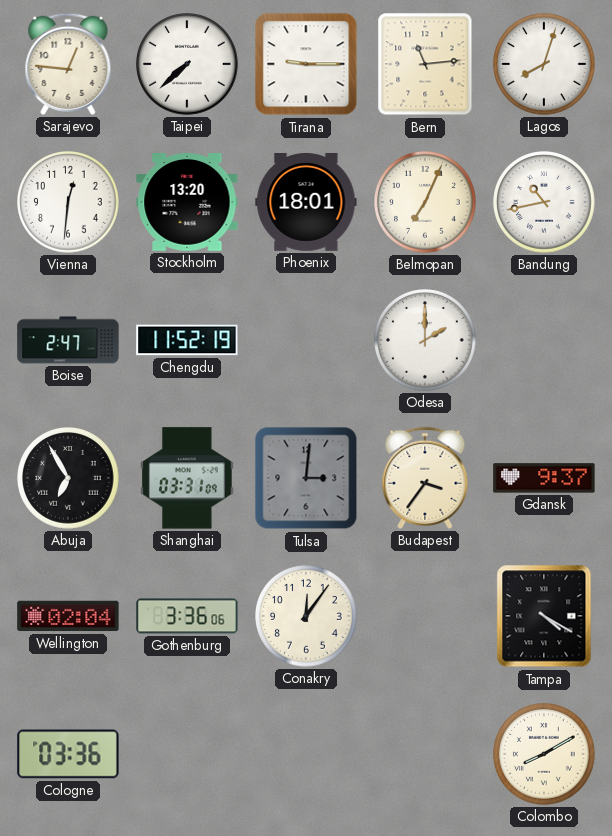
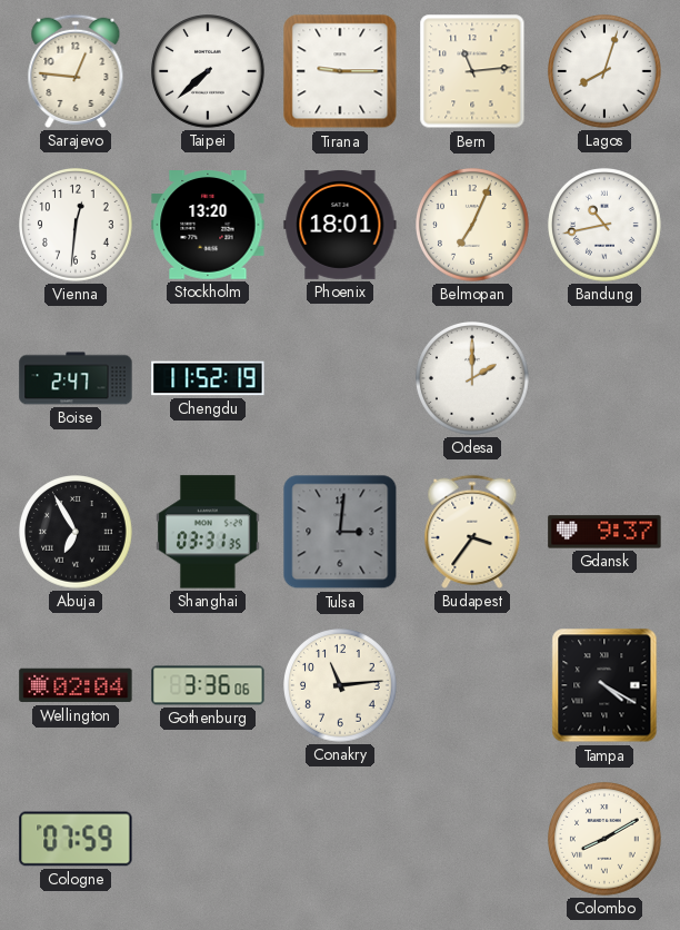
Shanghai: 03:31:09 -> 03:31:35
Conakry: 12:06 -> 11:14
Cologne: 03:36 -> 07:59
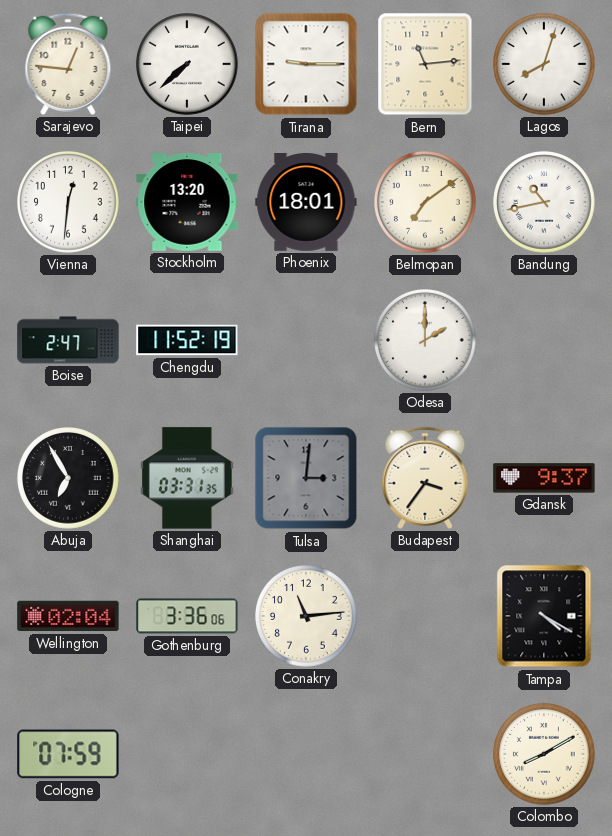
Belmopan: 7:04 -> 7:09
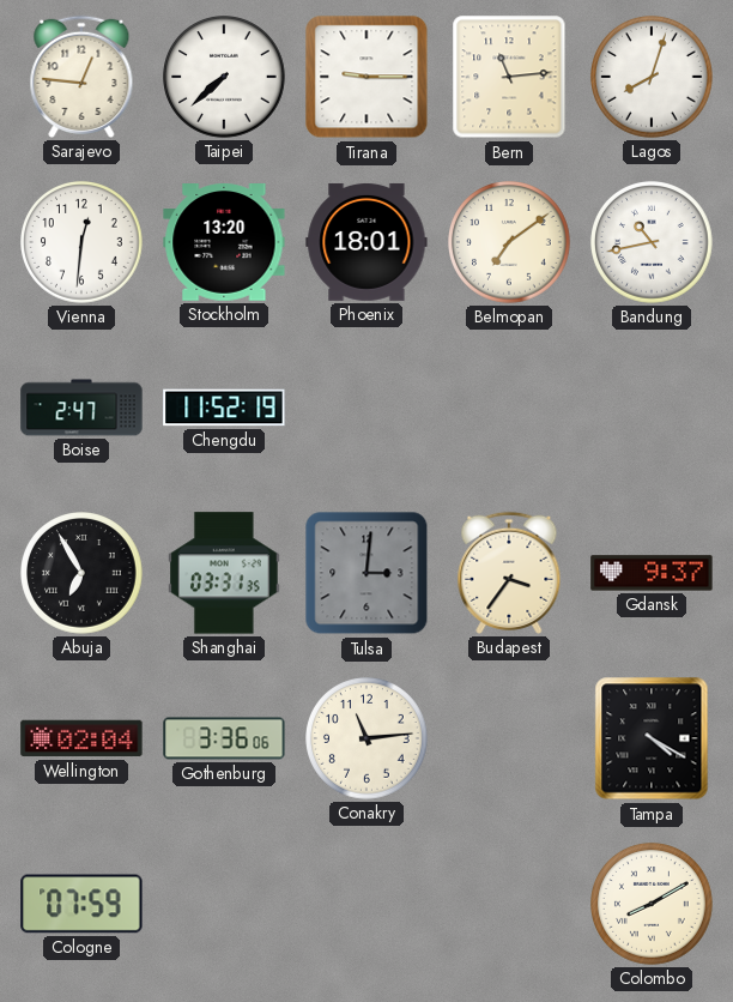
Odesa: 2:00 -> none
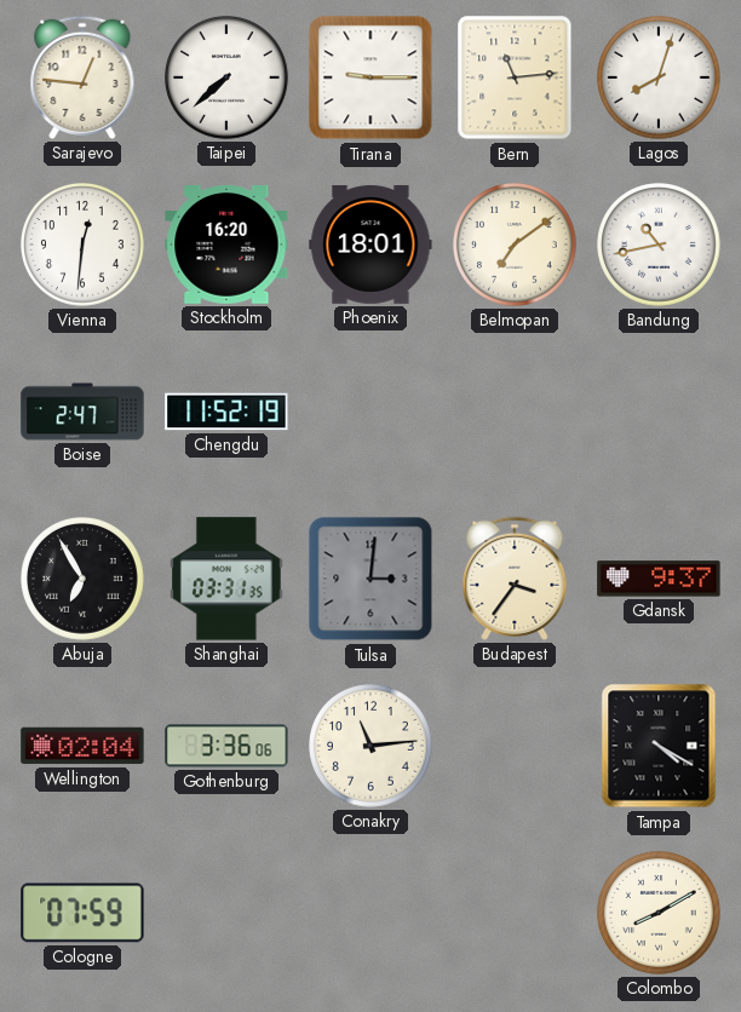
Stockholm: 13:20 -> 16:20
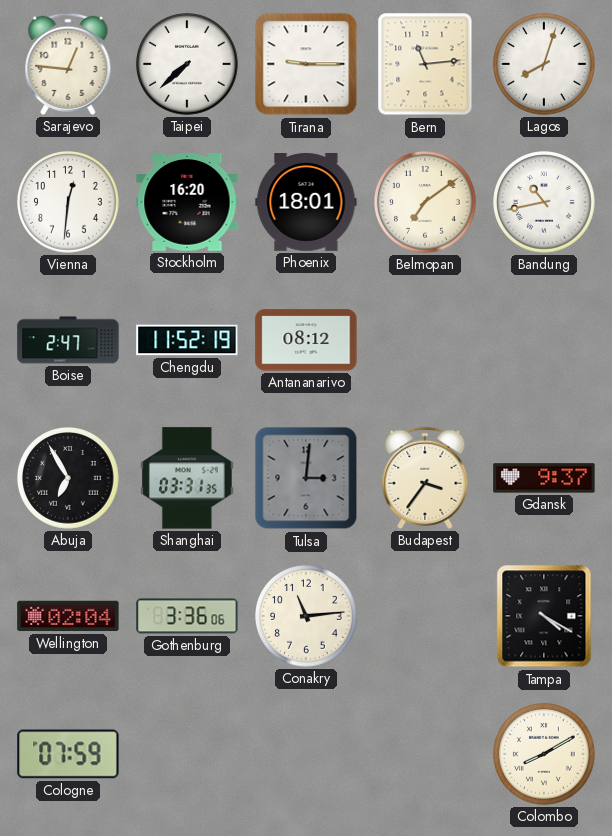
Antananarivo: none -> 08:12
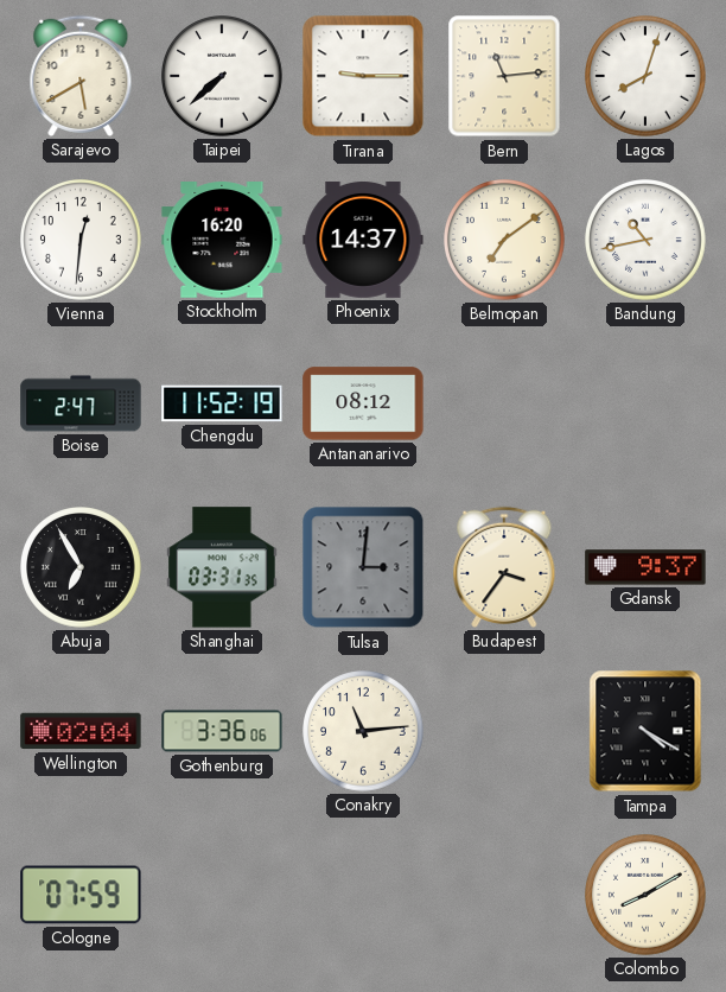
Sarajevo: 12:46 -> 5:40
Phoenix: 18:01 -> 14:37
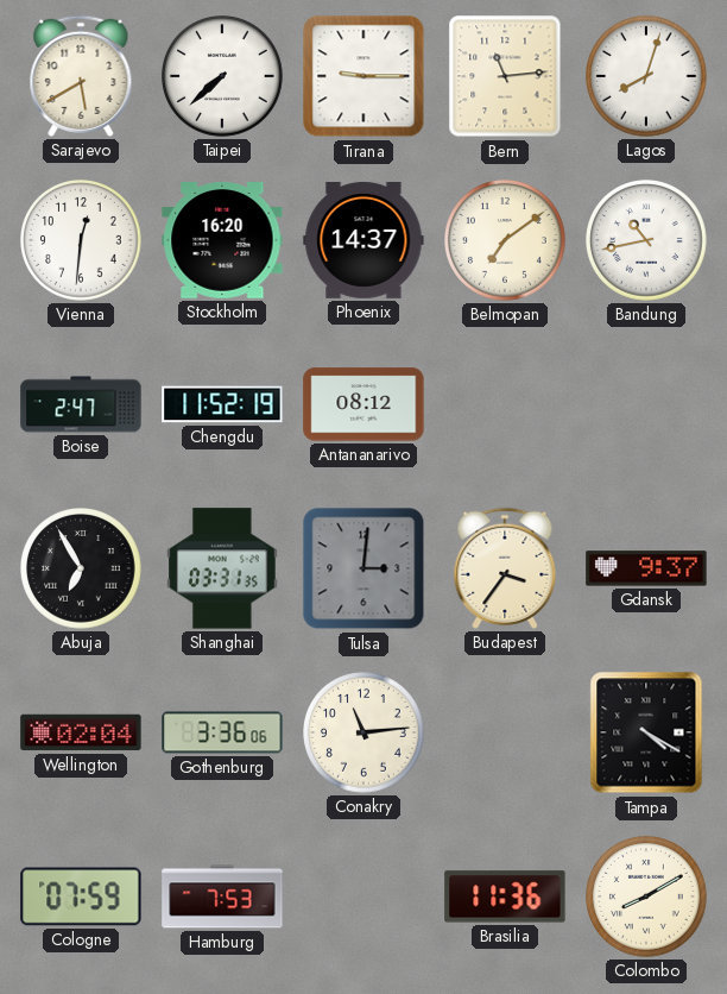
Hamburg: none -> 7:53
Brasilia: none -> 11:36
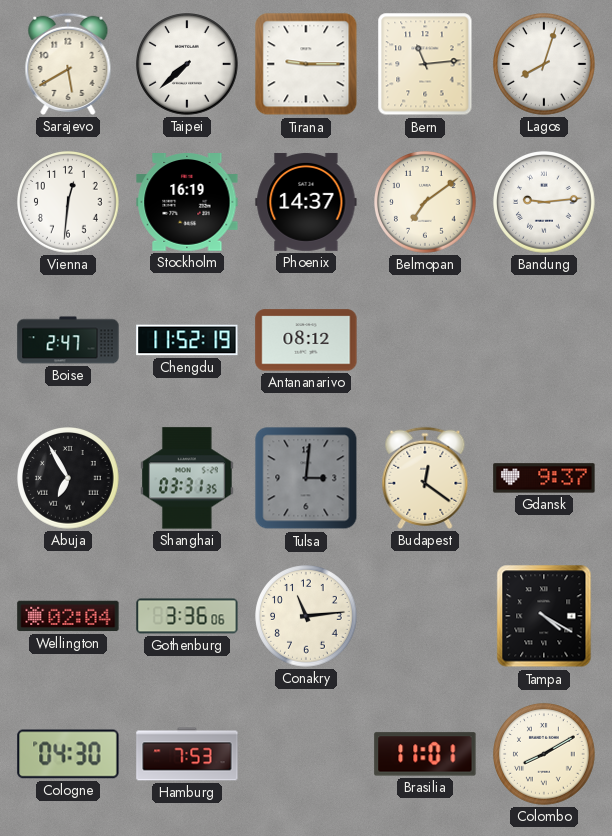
Stockholm: 16:20 -> 16:19
Bandung: 10:43 -> 9:14
Budapest: 3:36 -> 12:21
Cologne: 07:59 -> 04:30
Brasilia: 11:36 -> 11:01
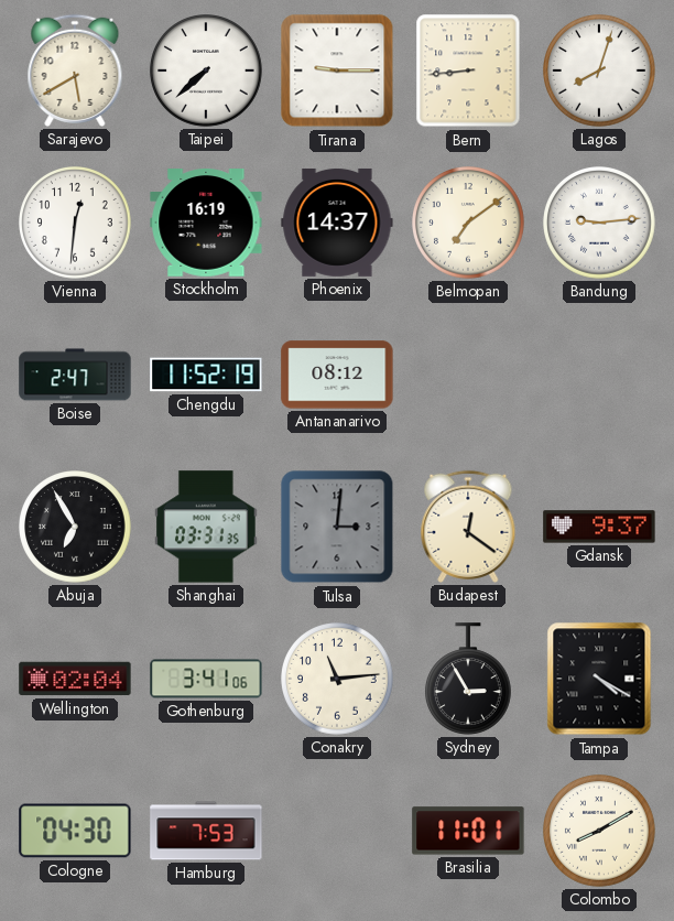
Bern: 11:14 -> 8:44
Gothenburg: 3:36 -> 3:41
Sydney: none -> 2:55
